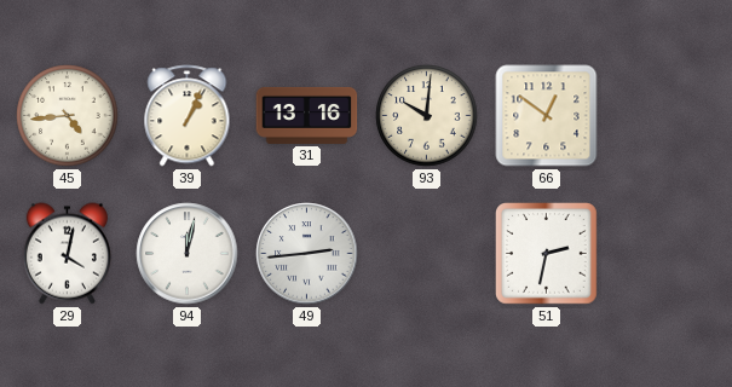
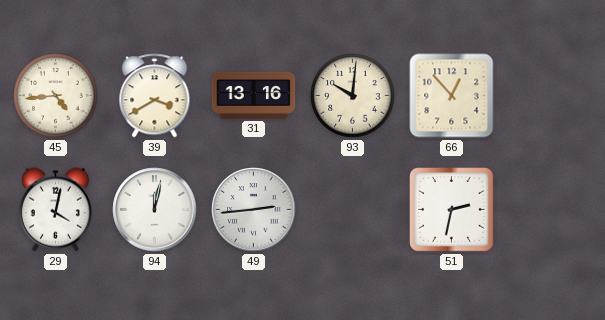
39: 1:04 -> 3:40
66: 12:51 -> 12:53
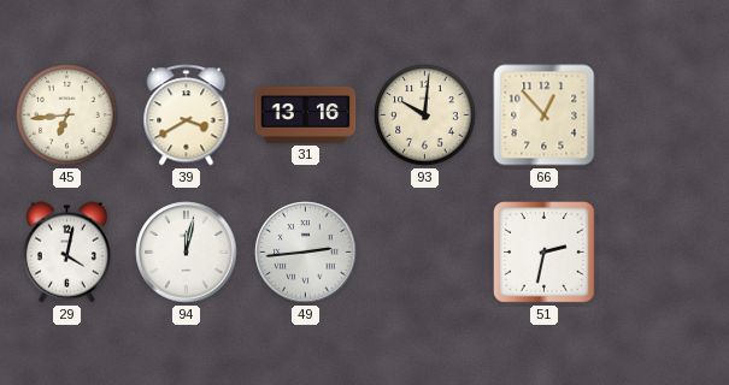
45: 4:44 -> 6:44
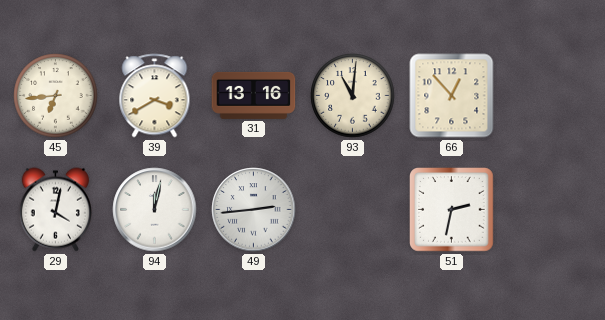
93: 10:01 -> 11:01
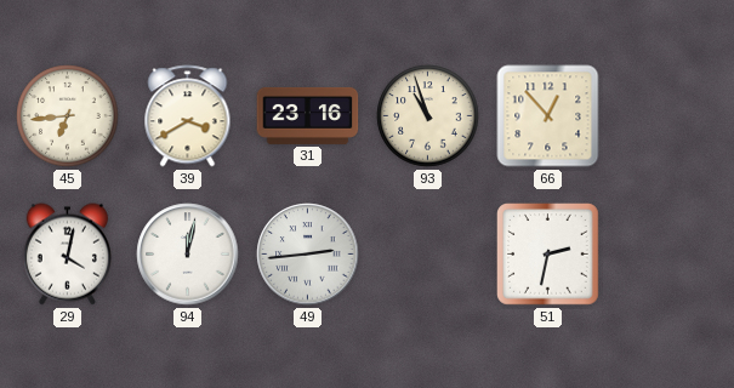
31: 13:16 -> 23:16
93: 11:01 -> 10:57
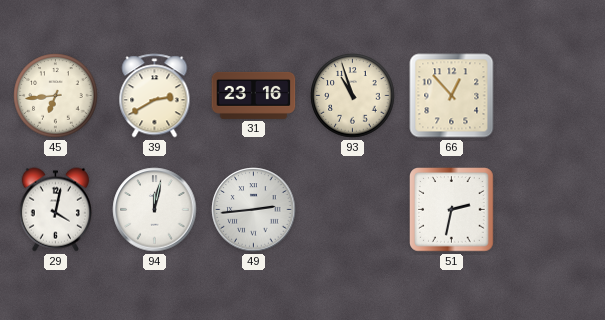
39: 3:40 -> 2:40
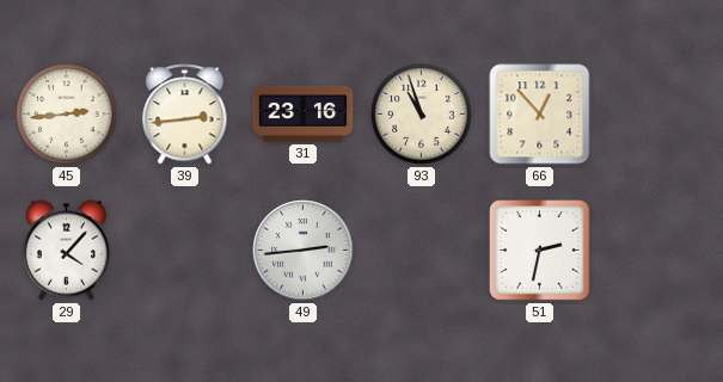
45: 6:44 -> 2:44
39: 2:40 -> 2:44
29: 4:02 -> 4:07
94: 12:02 -> none
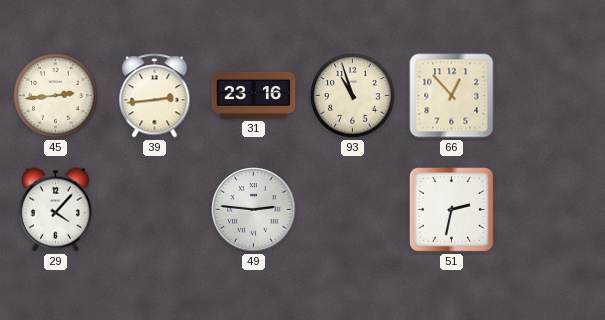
49: 2:44 -> 2:46
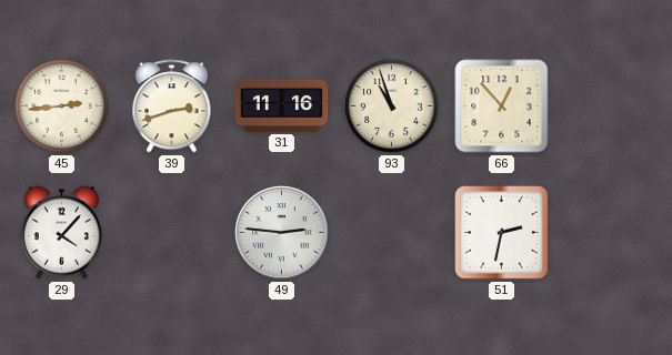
39: 2:44 -> 2:42
31: 23:16 -> 11:16
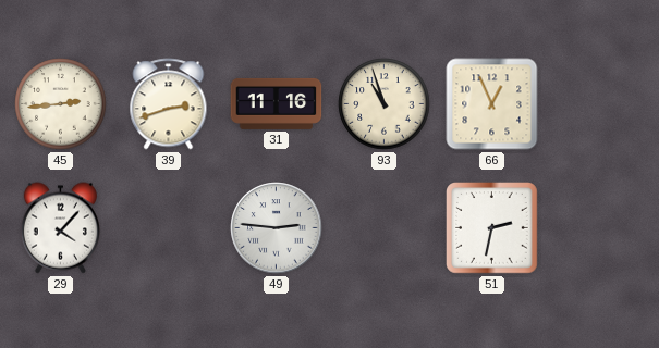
66: 12:53 -> 12:56
